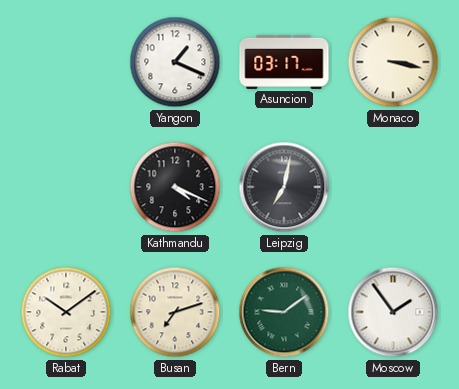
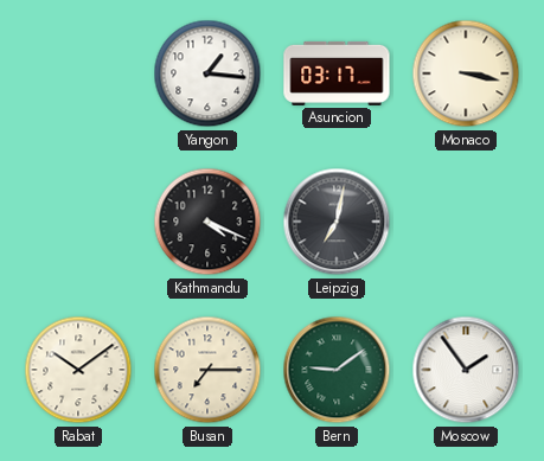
Yangon: 1:19 -> 1:16
Busan: 7:12 -> 7:15
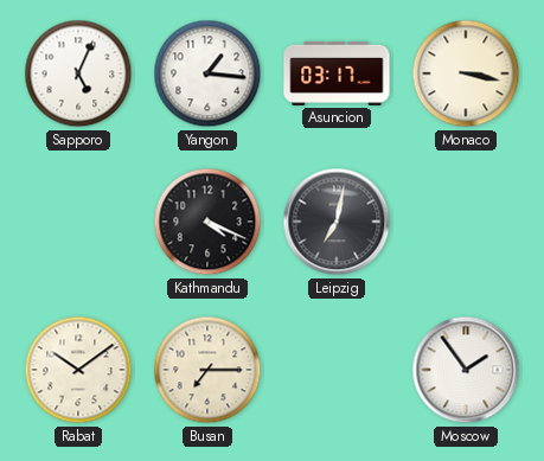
Sapporo: none -> 5:04
Bern: 9:09 -> none
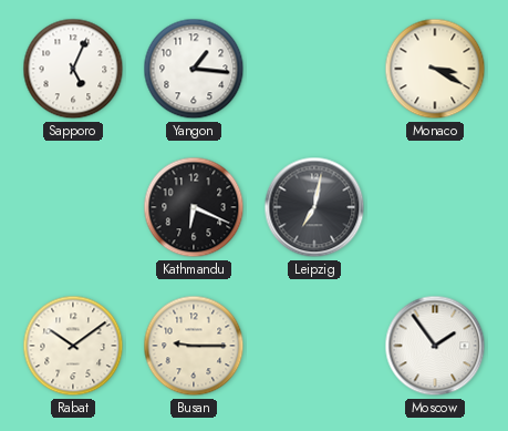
Asuncion: 03:17 -> none
Monaco: 3:17 -> 3:20
Kathmandu: 4:19 -> 6:19
Busan: 7:15 -> 9:15
